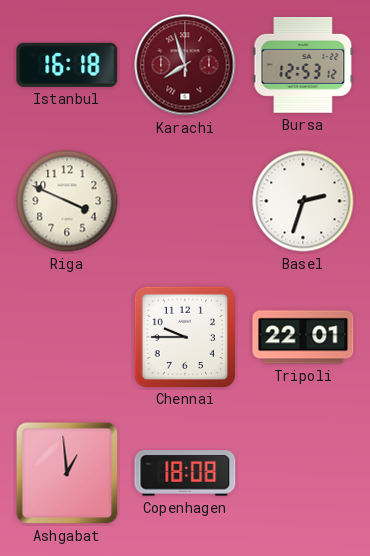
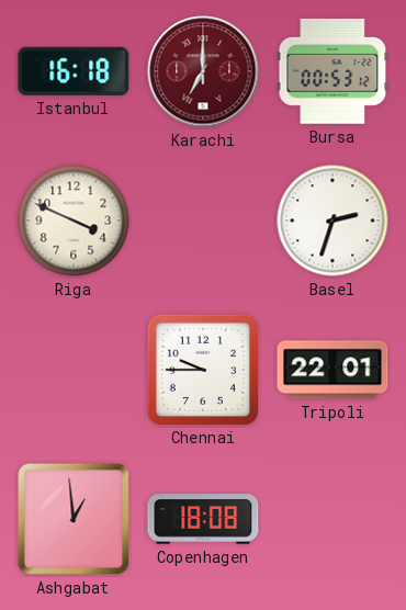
Karachi: 7:57 -> 7:00
Bursa: 12:53 -> 00:53
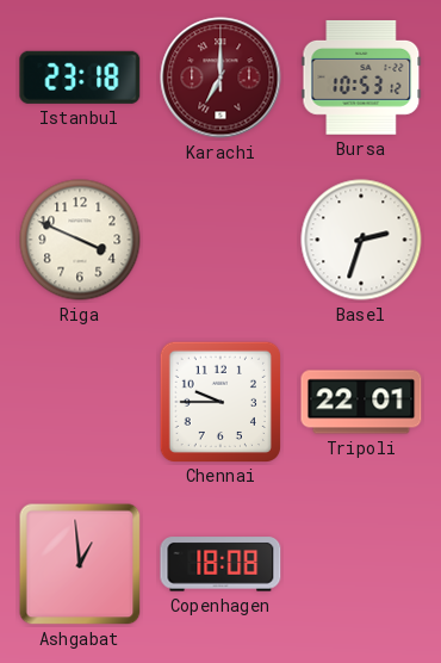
Istanbul: 16:18 -> 23:18
Bursa: 00:53 -> 10:53
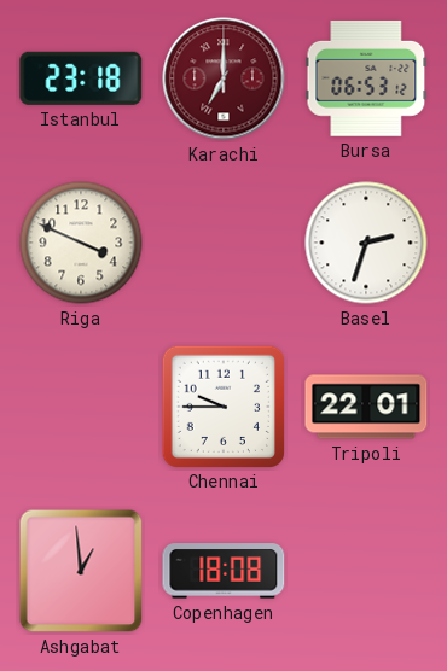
Bursa: 10:53 -> 06:53
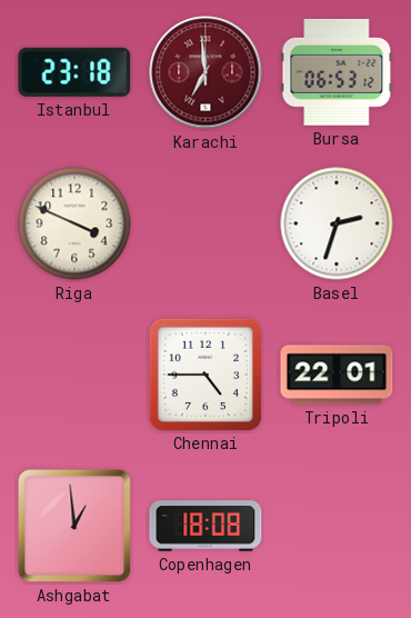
Karachi: 7:00 -> 6:59
Chennai: 9:45 -> 4:45
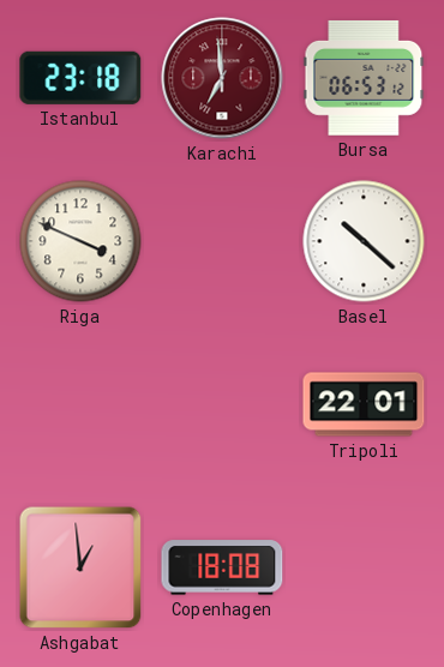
Basel: 2:33 -> 10:22
Chennai: 4:45 -> none
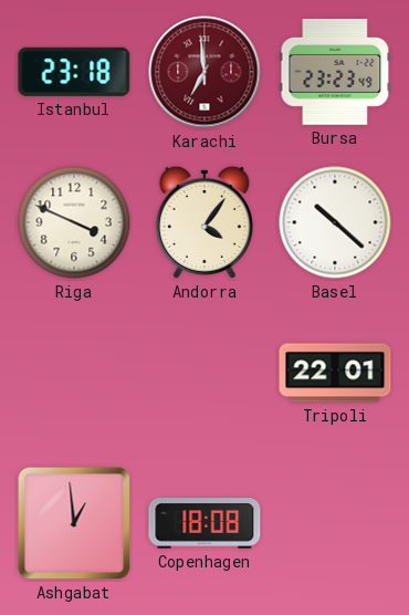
Bursa: 06:53 -> 23:23
Andorra: none -> 4:06
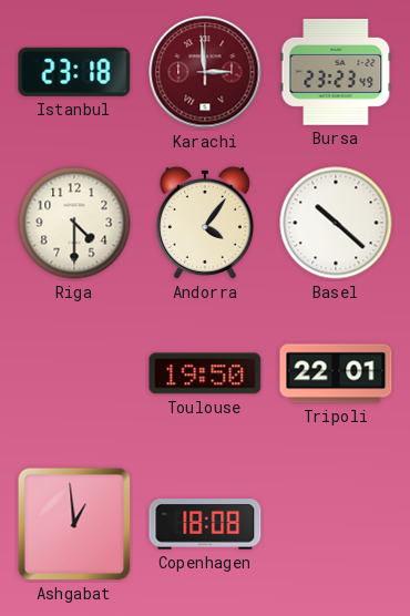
Karachi: 6:59 -> 2:59
Riga: 3:49 -> 4:30
Toulouse: none -> 19:50
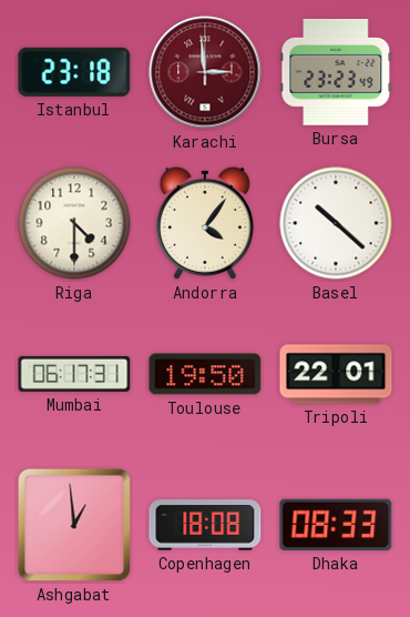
Mumbai: none -> 06:17
Dhaka: none -> 08:33
